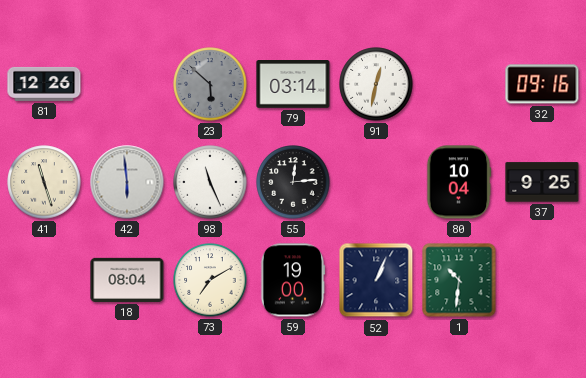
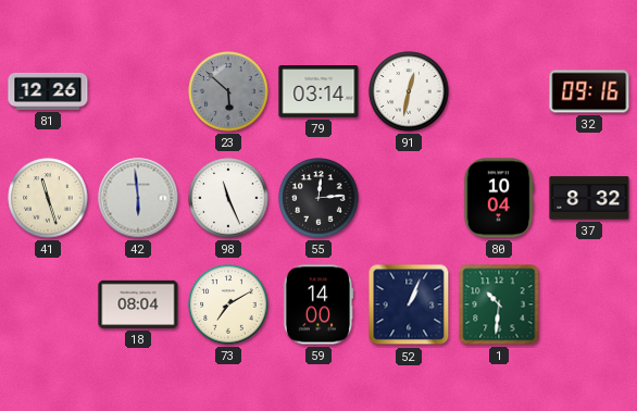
37: 9:25 -> 8:32
59: 19:00 -> 14:00
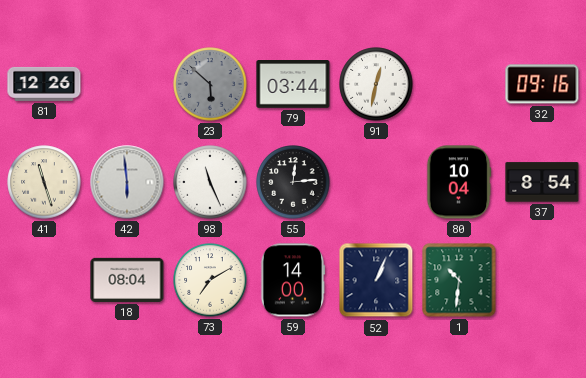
79: 03:14 -> 03:44
37: 8:32 -> 8:54
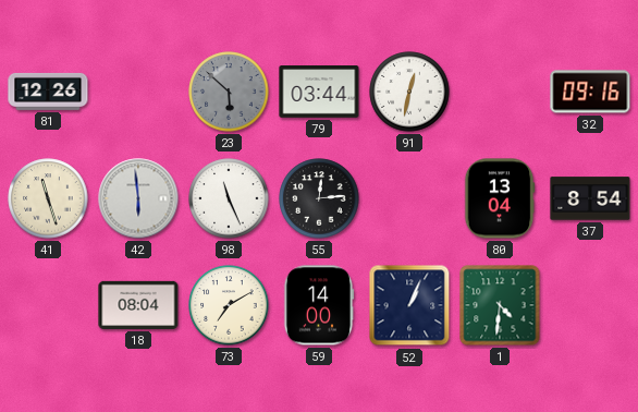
80: 10:04 -> 13:04
1: 10:31 -> 4:31
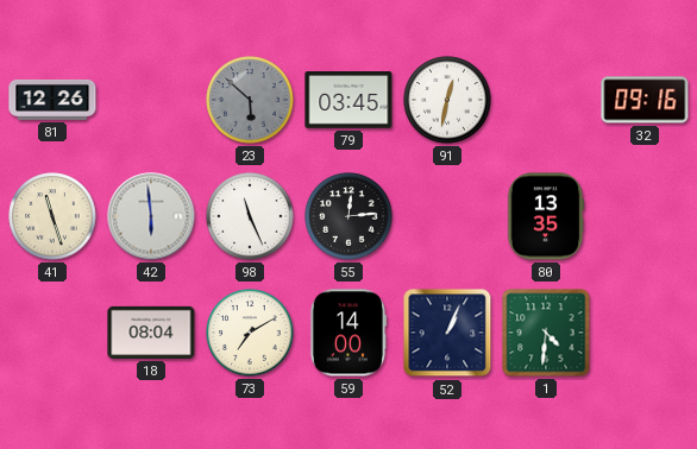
79: 03:44 -> 03:45
80: 13:04 -> 13:35
37: 8:54 -> none
